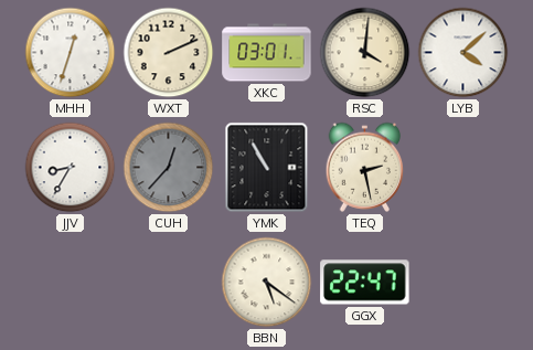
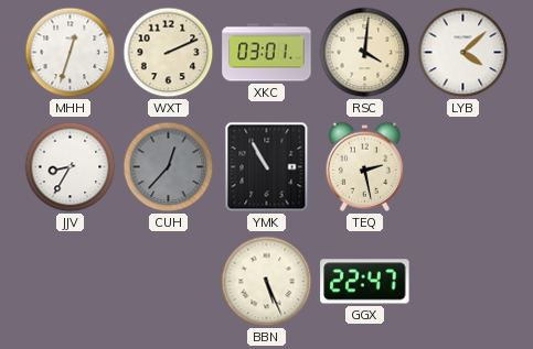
BBN: 5:21 -> 5:26
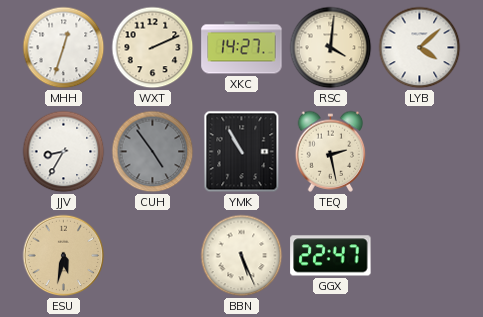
XKC: 03:01 -> 14:27
CUH: 12:37 -> 4:54
ESU: none -> 5:32
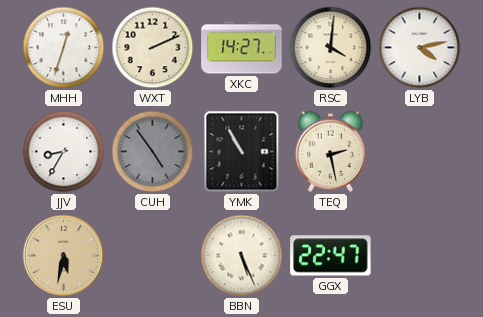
LYB: 4:08 -> 4:13
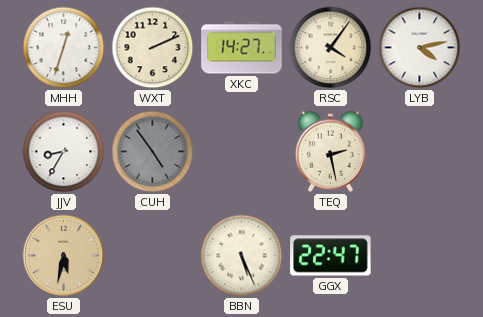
RSC: 4:01 -> 4:06
YMK: 10:55 -> none
